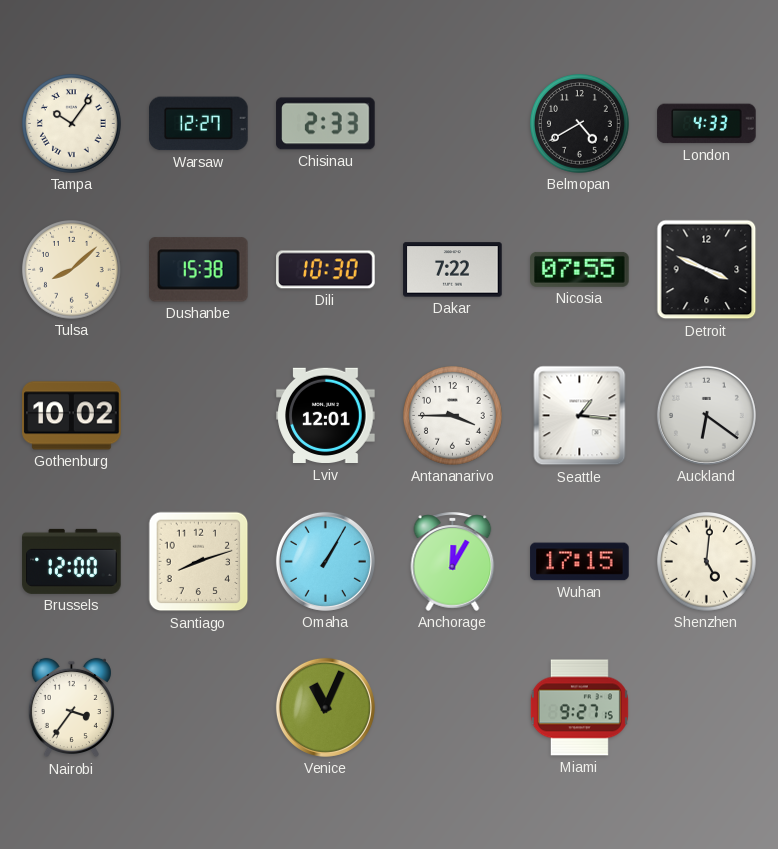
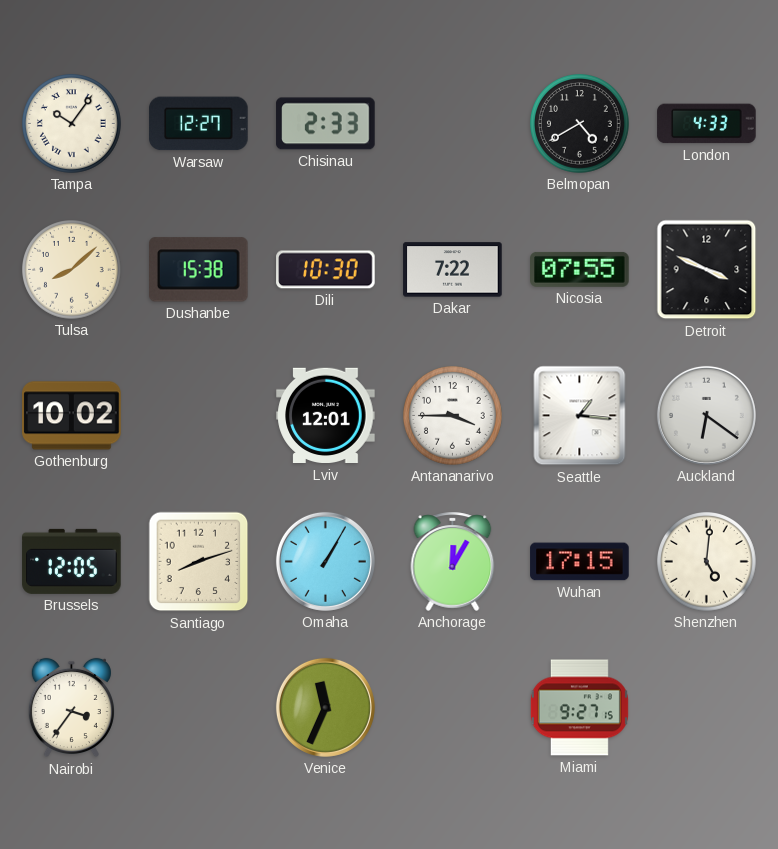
Brussels: 12:00 -> 12:05
Venice: 11:04 -> 11:34
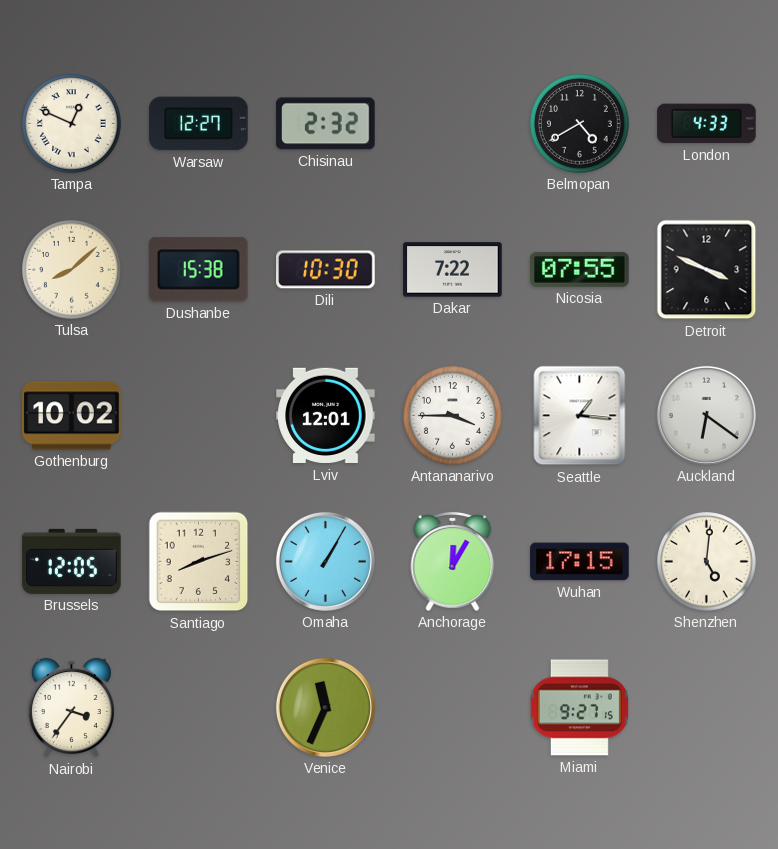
Tampa: 10:06 -> 12:49
Chisinau: 2:33 -> 2:32
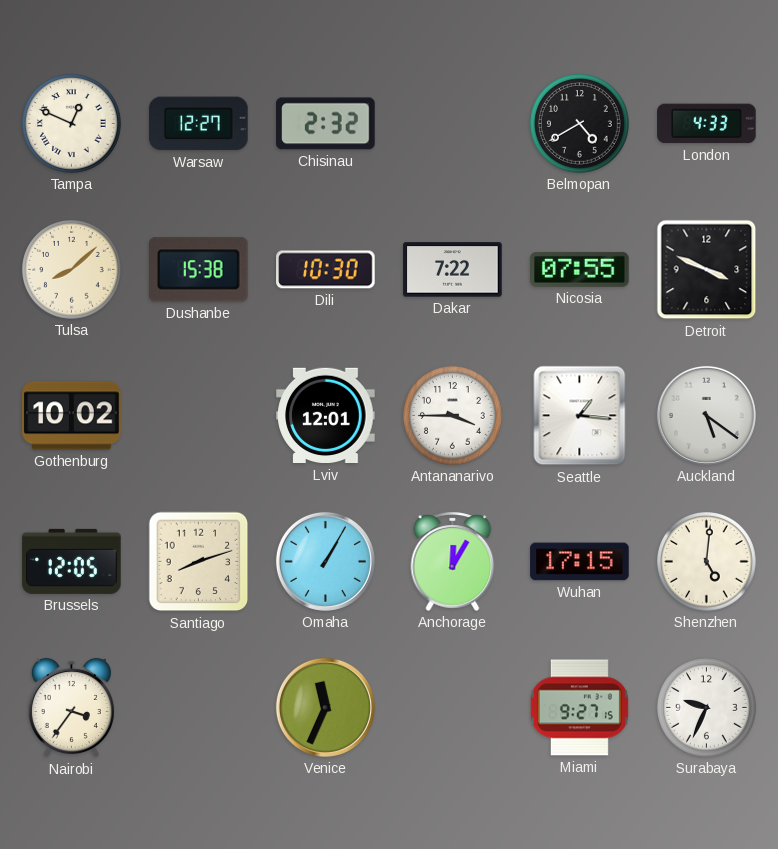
Auckland: 6:21 -> 5:21
Surabaya: none -> 9:34
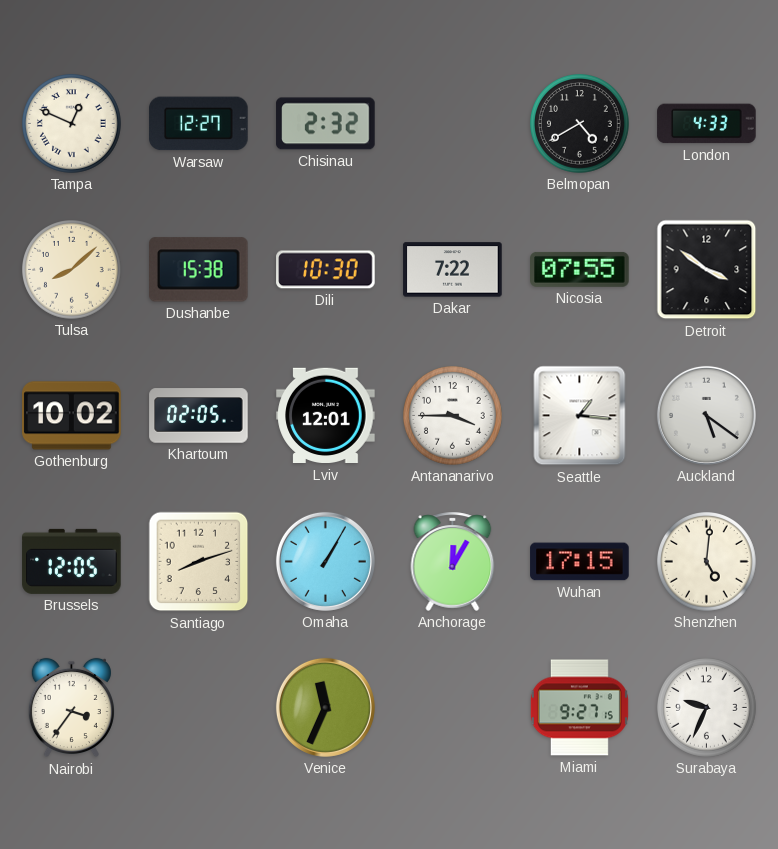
Detroit: 3:49 -> 3:51
Khartoum: none -> 02:05
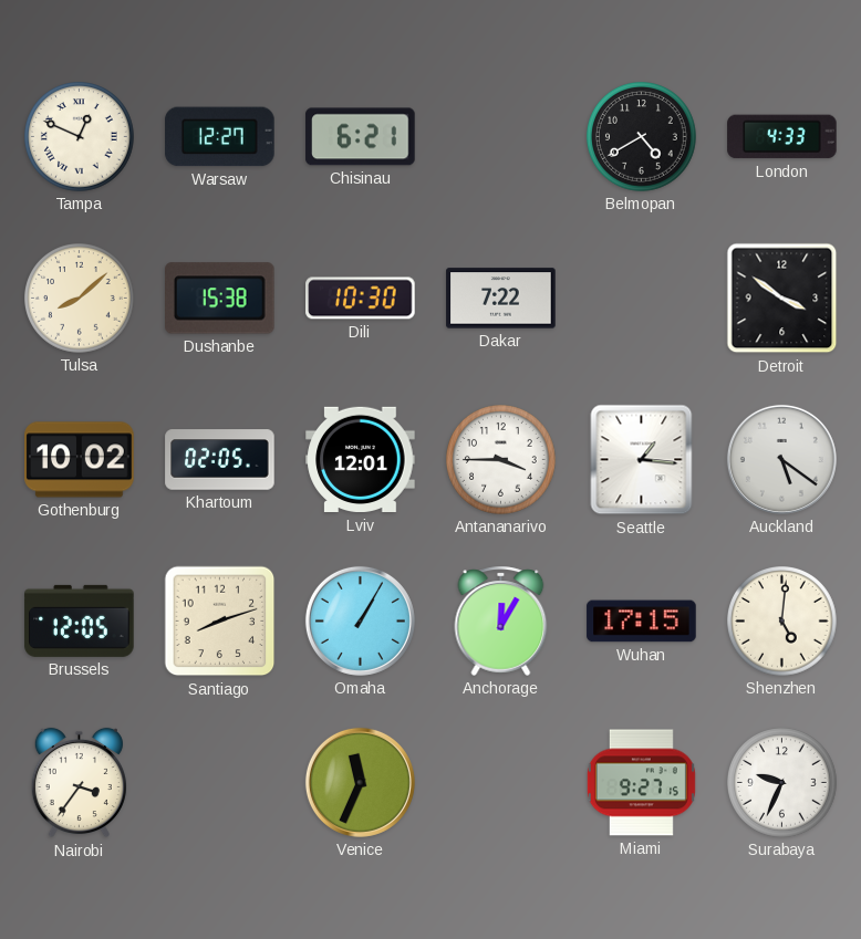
Chisinau: 2:32 -> 6:21
Nicosia: 07:55 -> none
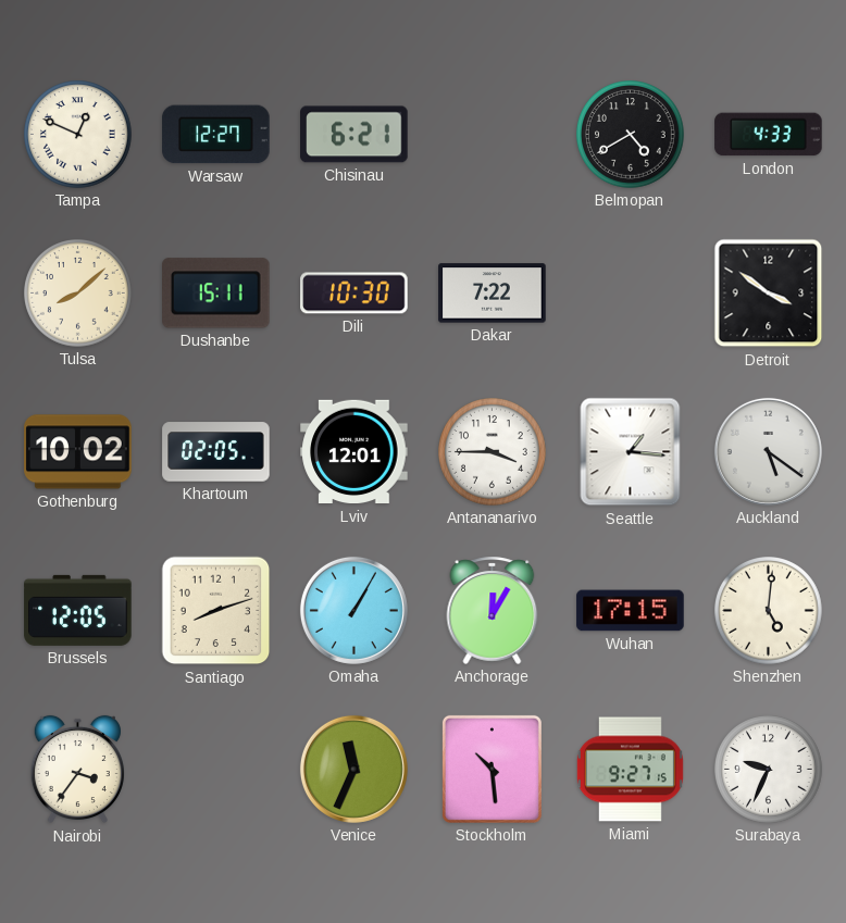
Dushanbe: 15:38 -> 15:11
Stockholm: none -> 10:29
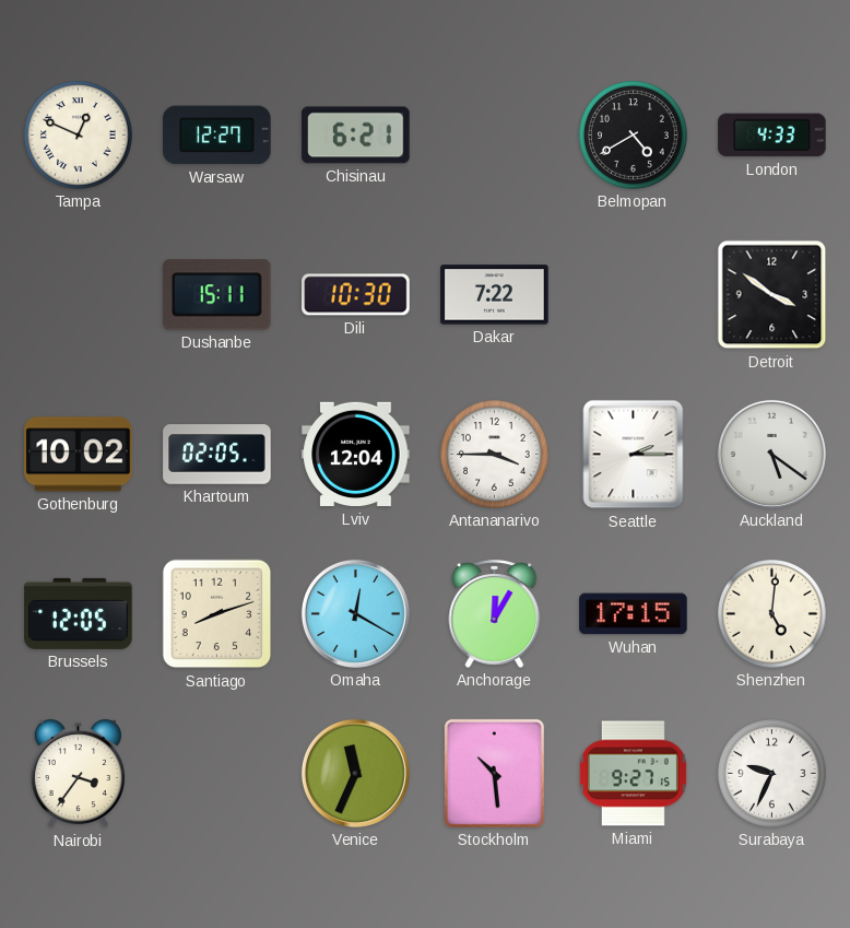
Tulsa: 8:08 -> none
Lviv: 12:01 -> 12:04
Seattle: 1:16 -> 2:15
Omaha: 1:05 -> 12:20
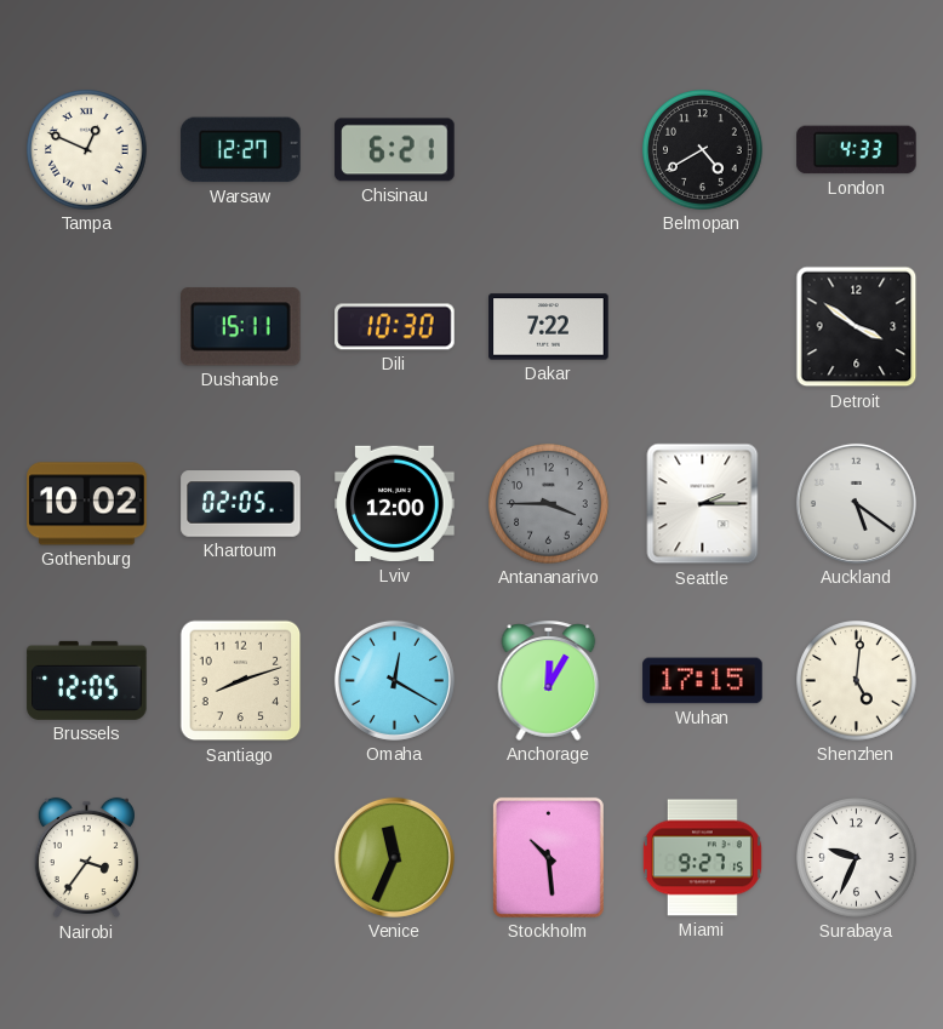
Lviv: 12:04 -> 12:00
Antananarivo dial: white -> grey
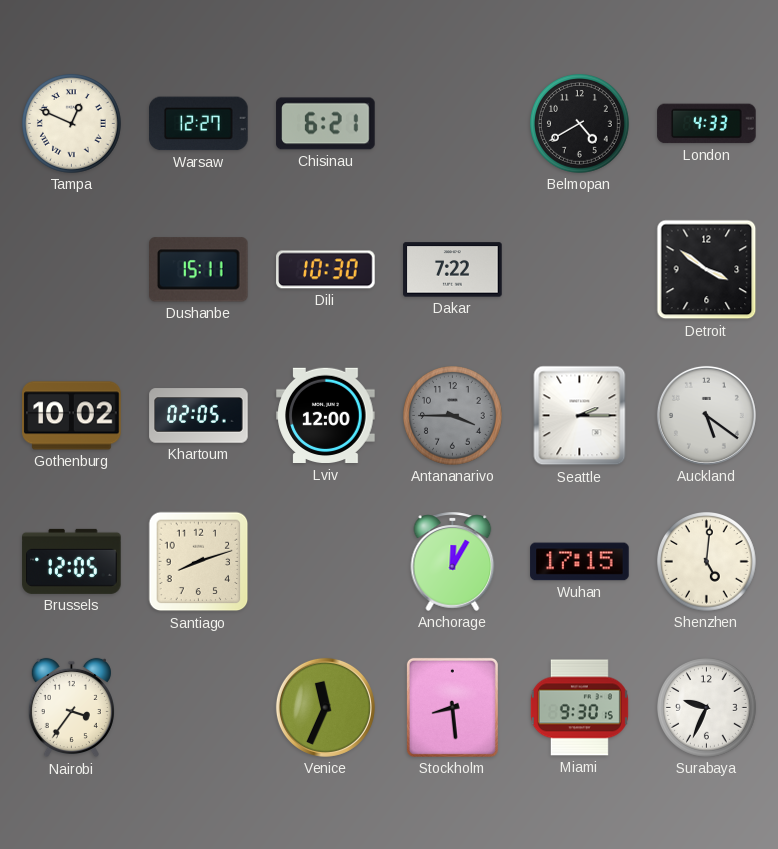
Omaha: 12:20 -> none
Stockholm: 10:29 -> 8:29
Miami: 9:27 -> 9:30
